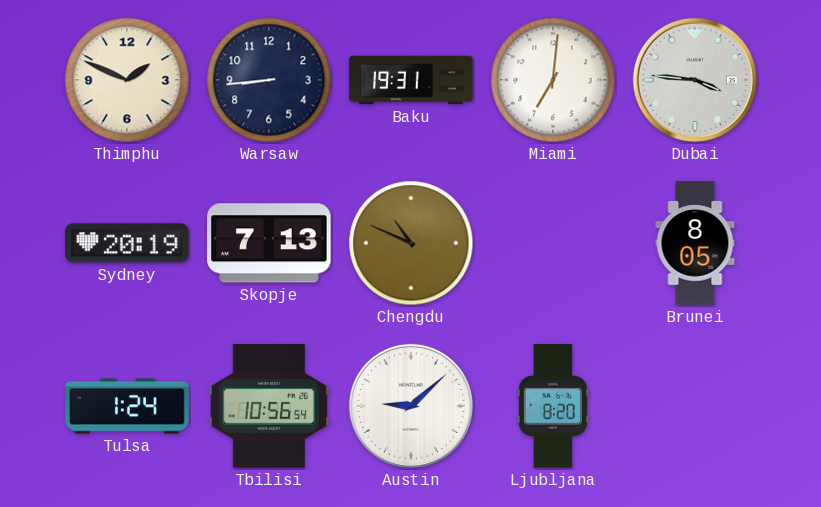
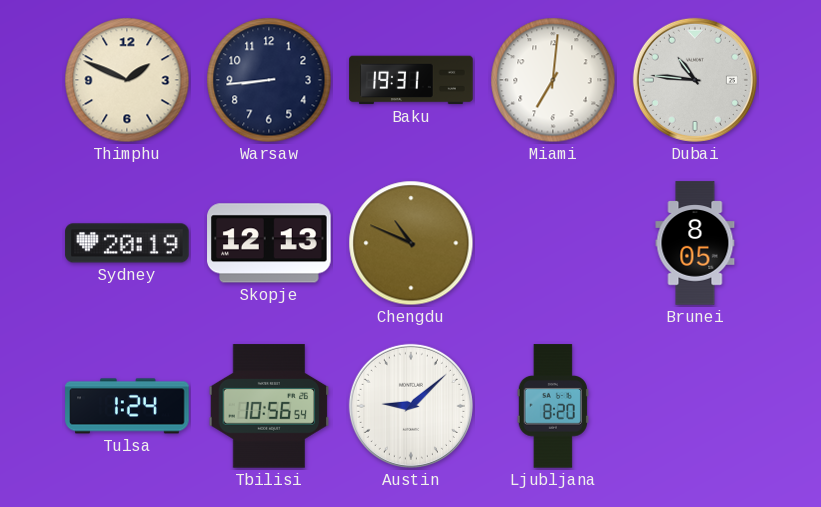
Dubai: 3:46 -> 10:46
Skopje: 7:13 -> 12:13
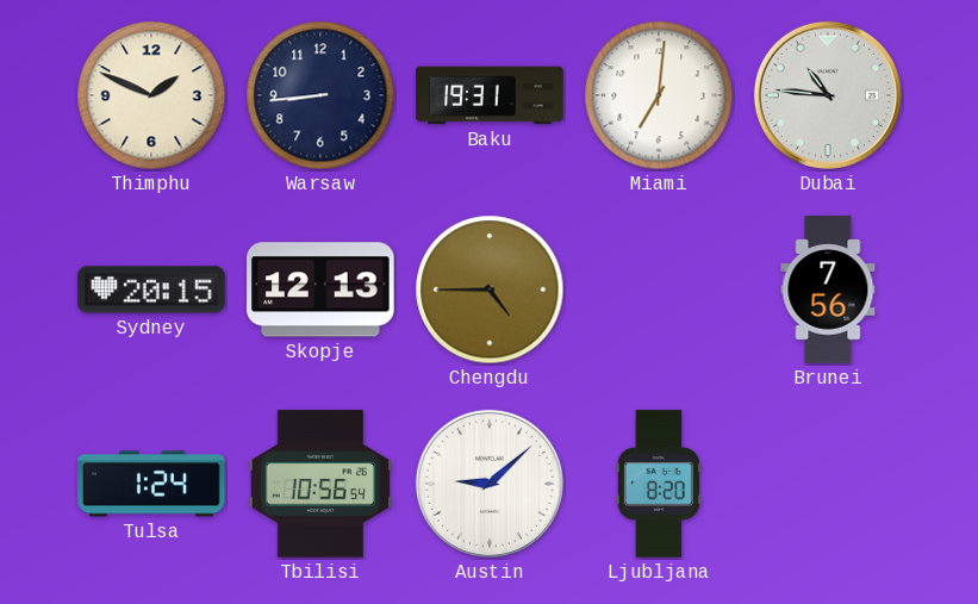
Sydney: 20:19 -> 20:15
Chengdu: 10:49 -> 4:45
Brunei: 8:05 -> 7:56
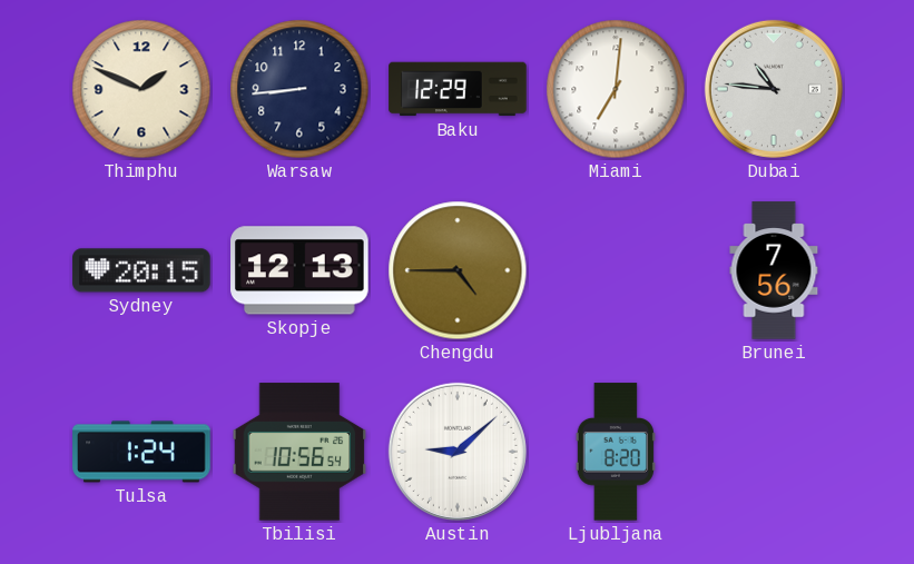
Baku: 19:31 -> 12:29
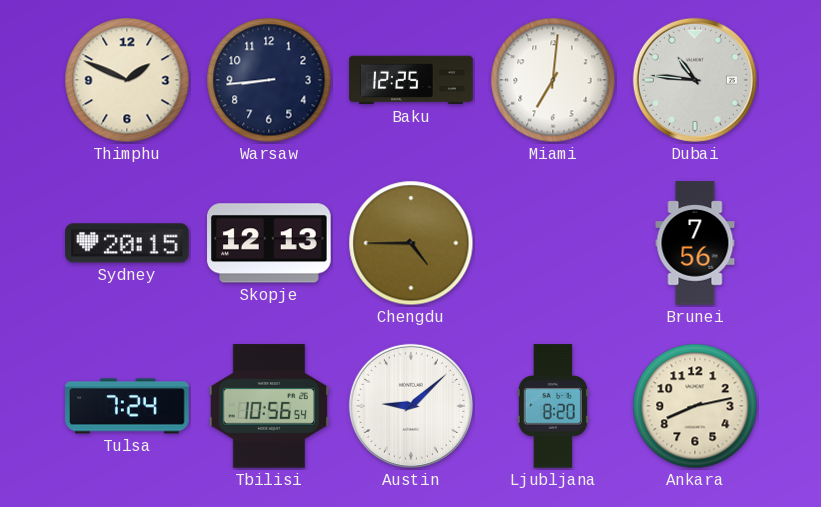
Baku: 12:29 -> 12:25
Tulsa: 1:24 -> 7:24
Ankara: none -> 8:13
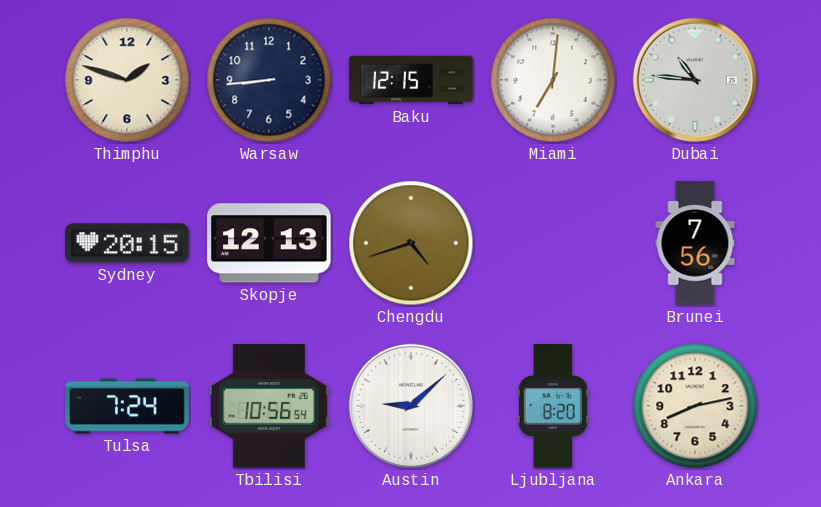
Thimphu: 1:49 -> 1:48
Baku: 12:25 -> 12:15
Chengdu: 4:45 -> 4:42
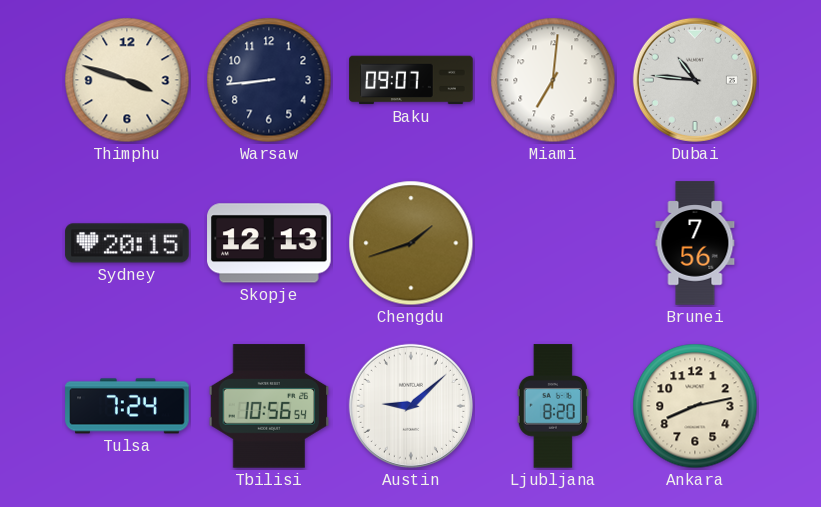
Thimphu: 1:48 -> 3:48
Baku: 12:15 -> 09:07
Chengdu: 4:42 -> 1:42
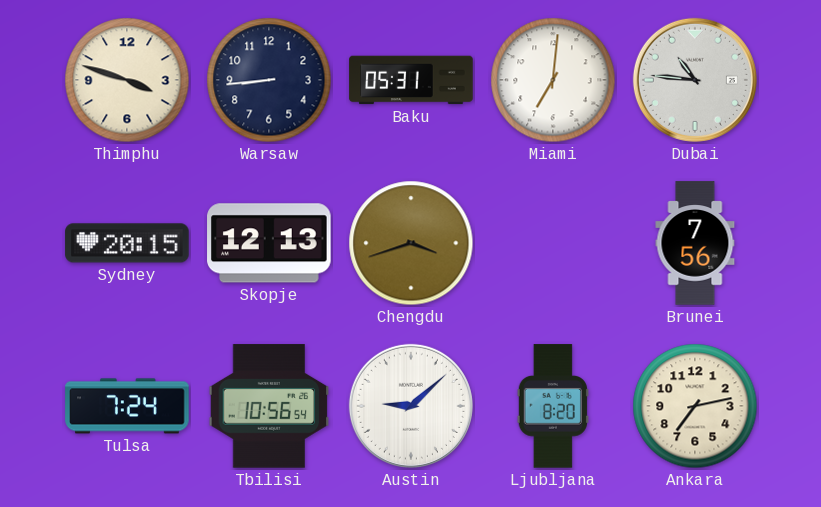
Baku: 09:07 -> 05:31
Chengdu: 1:42 -> 3:42
Ankara: 8:13 -> 7:13
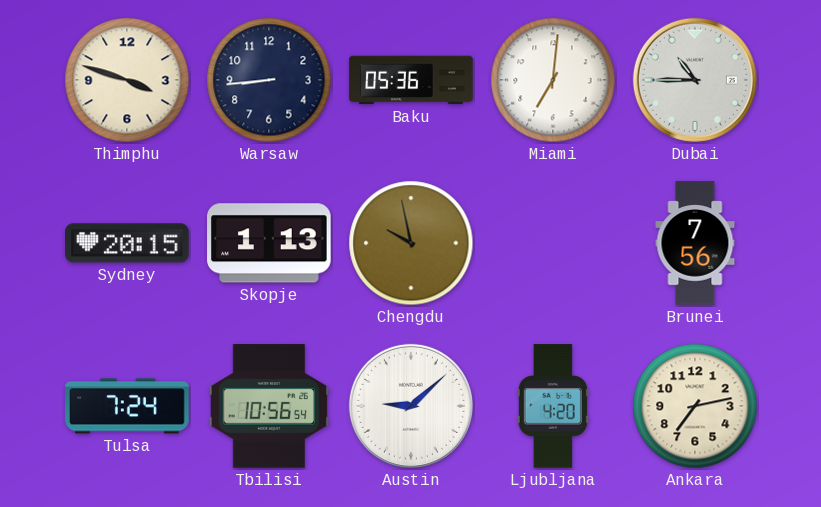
Baku: 05:31 -> 05:36
Dubai: 10:46 -> 10:45
Skopje: 12:13 -> 1:13
Chengdu: 3:42 -> 9:58
Ljubljana: 8:20 -> 4:20
